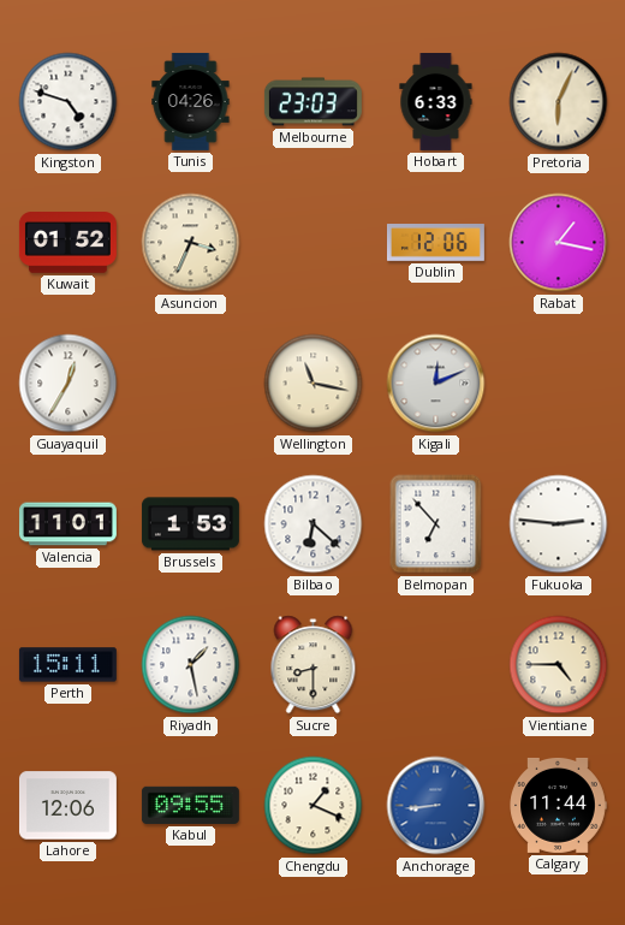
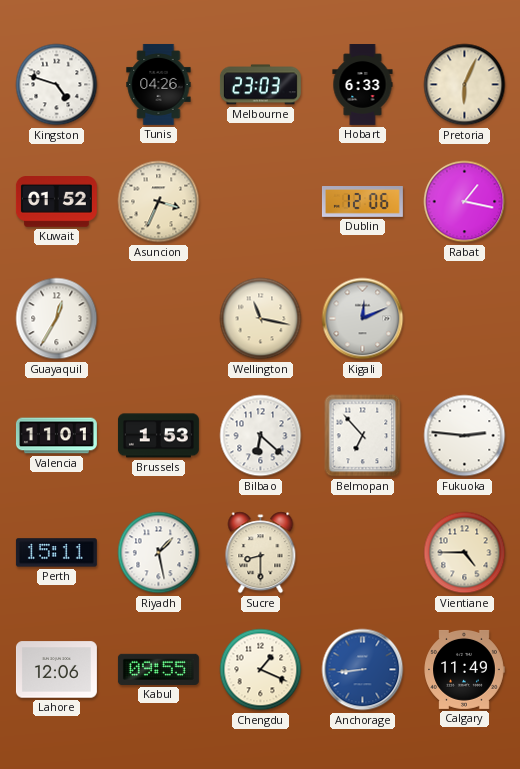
Calgary: 11:44 -> 11:49
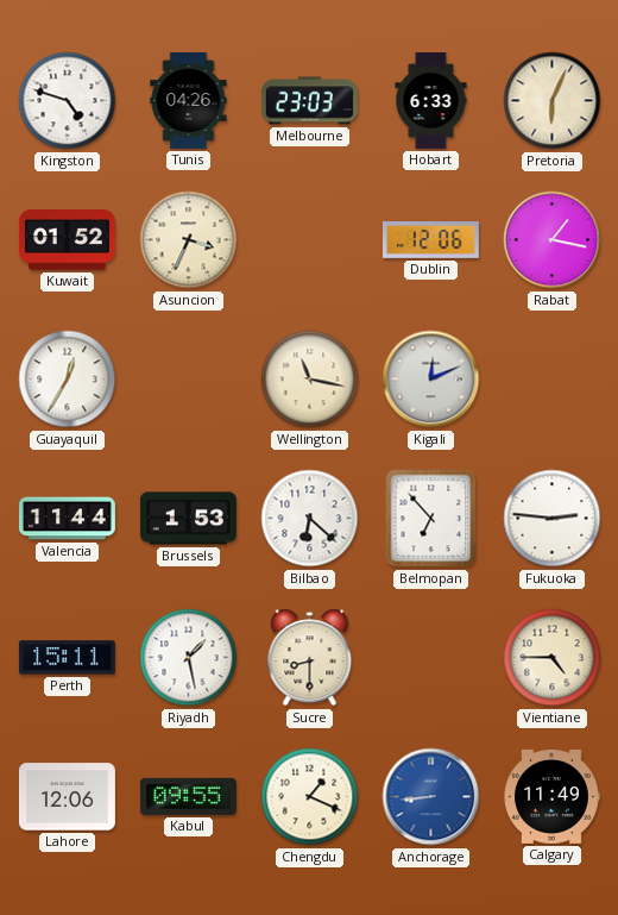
Valencia: 11:01 -> 11:44
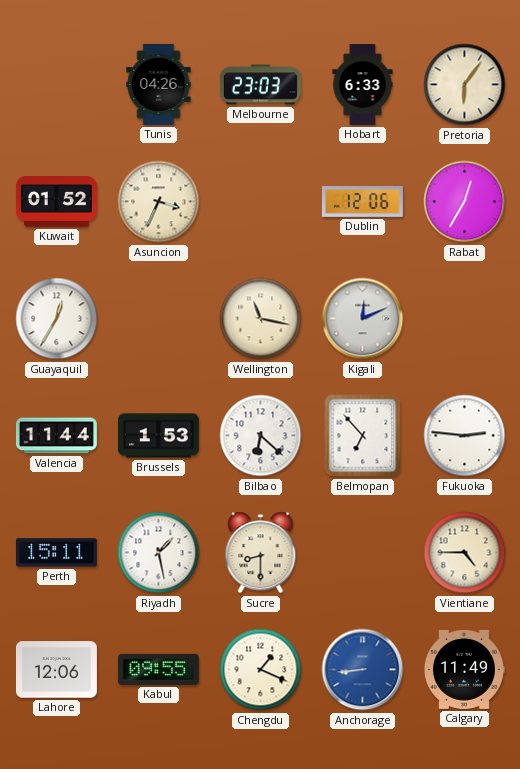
Kingston: 4:48 -> none
Pretoria: 6:04 -> 6:06
Rabat: 1:17 -> 12:35
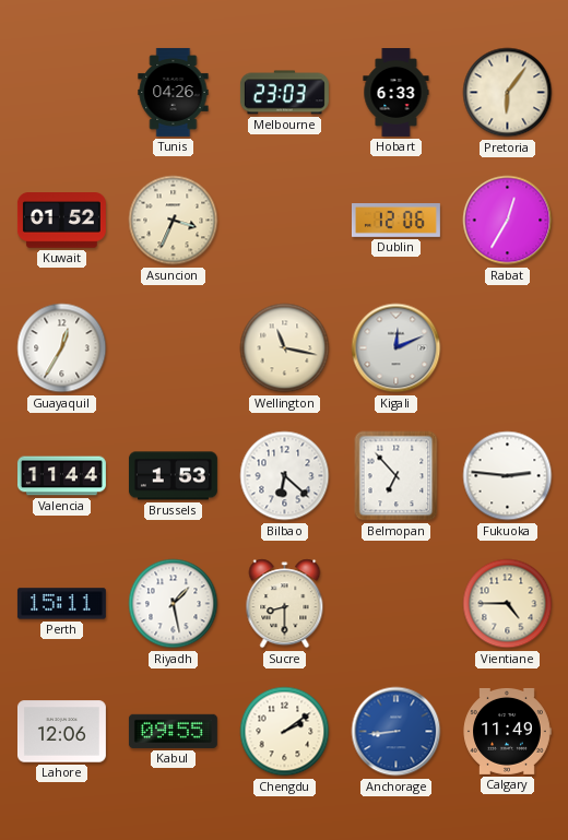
Chengdu: 1:19 -> 2:09
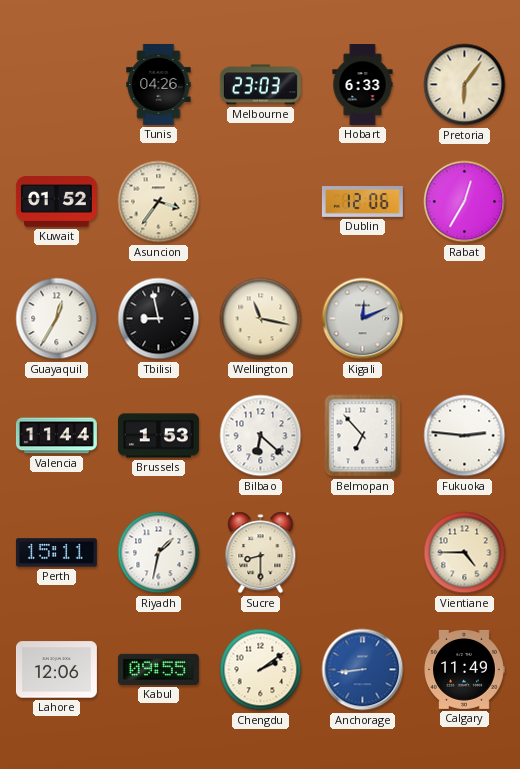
Asuncion: 3:34 -> 3:36
Tbilisi: none -> 8:58
Riyadh: 1:28 -> 1:32
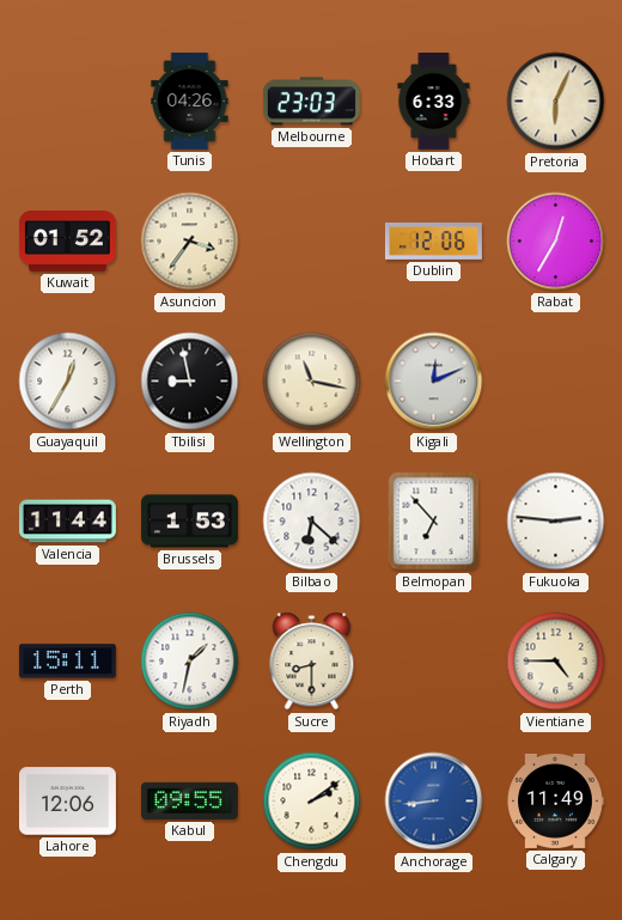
Pretoria: 6:06 -> 6:04
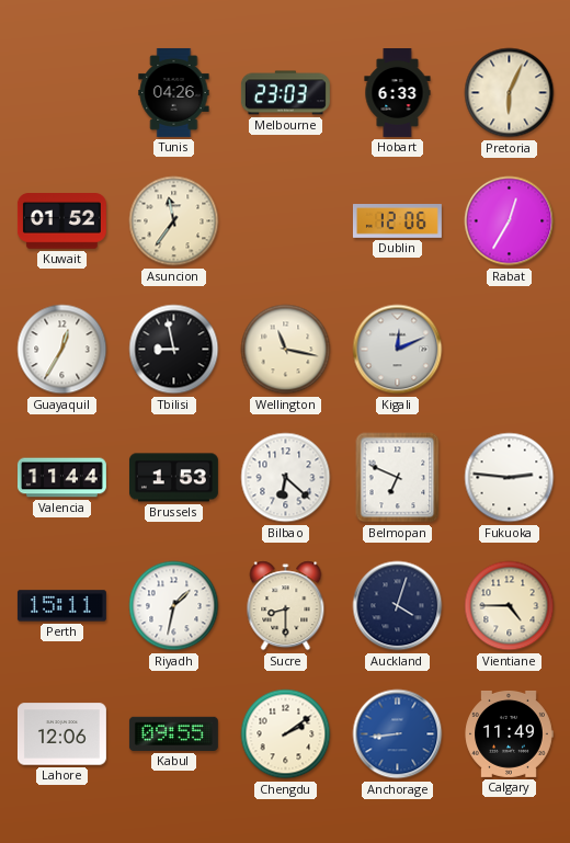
Asuncion: 3:36 -> 11:36
Belmopan: 6:53 -> 6:49
Auckland: none -> 4:03
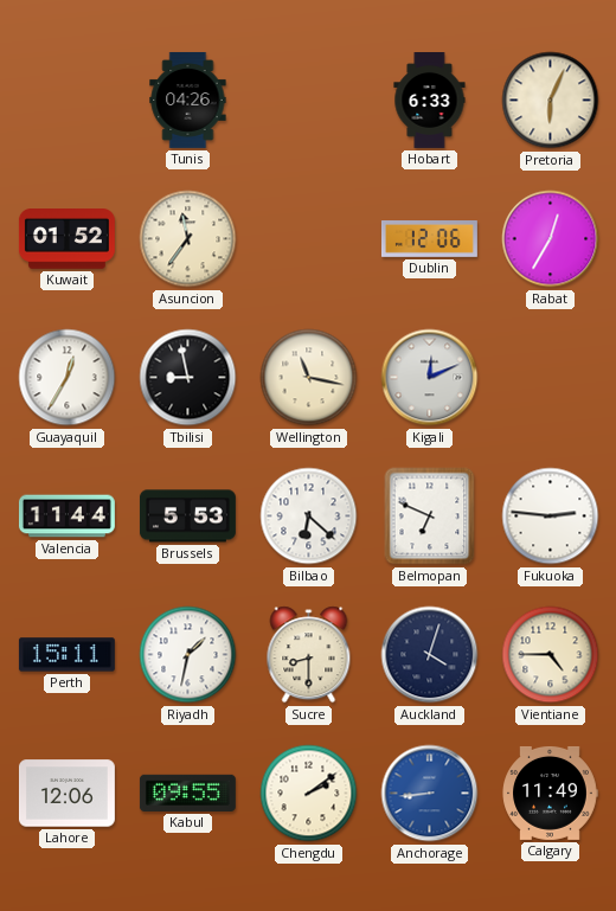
Melbourne: 23:03 -> none
Brussels: 1:53 -> 5:53
